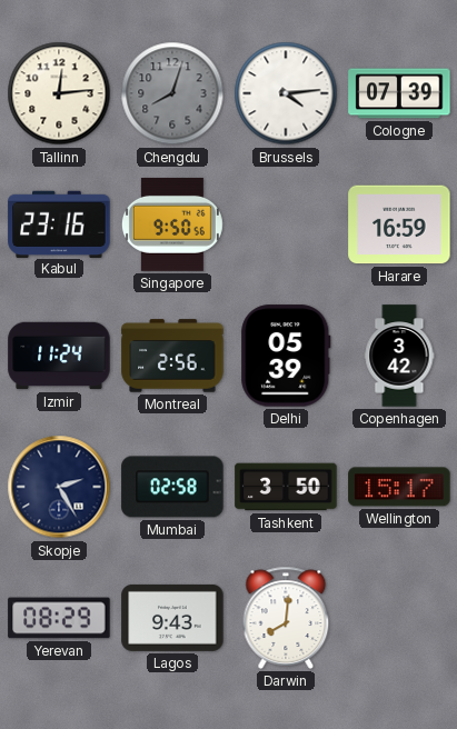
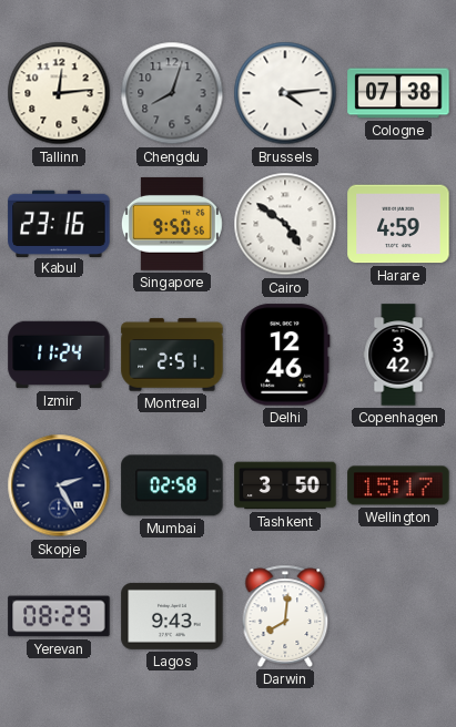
Cologne: 07:39 -> 07:38
Cairo: none -> 4:51
Harare: 16:59 -> 4:59
Montreal: 2:56 -> 2:51
Delhi: 05:39 -> 12:46
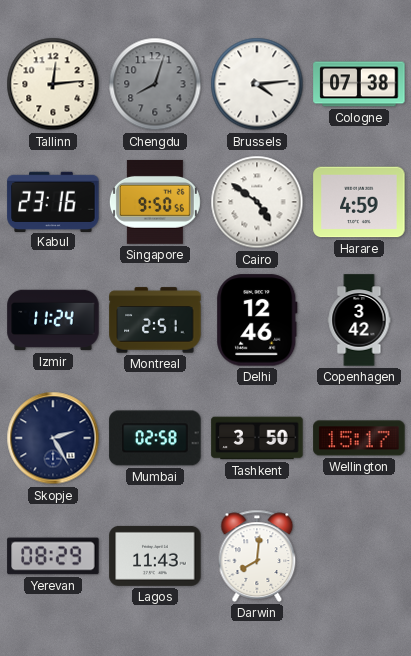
Lagos: 9:43 -> 11:43
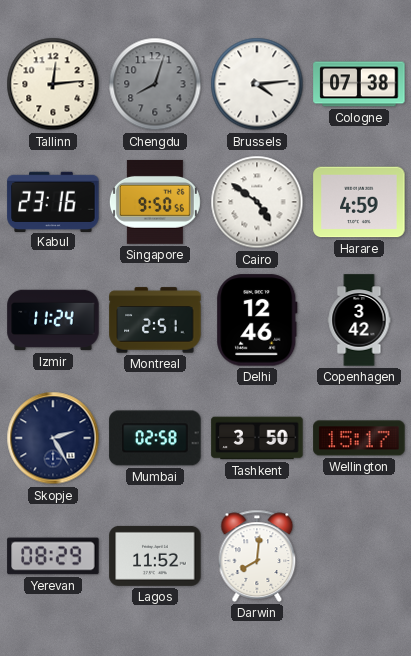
Lagos: 11:43 -> 11:52
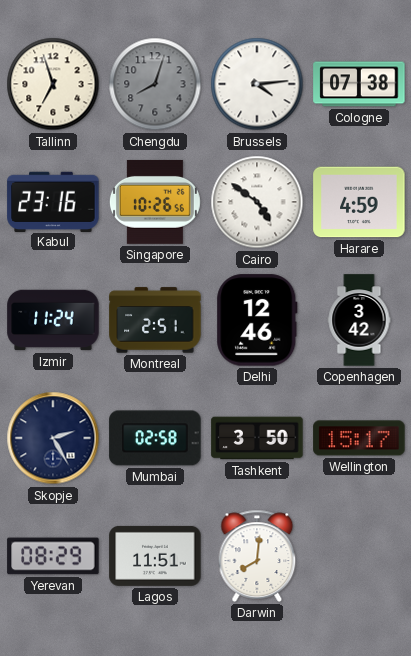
Tallinn: 12:14 -> 6:57
Singapore: 9:50 -> 10:26
Lagos: 11:52 -> 11:51
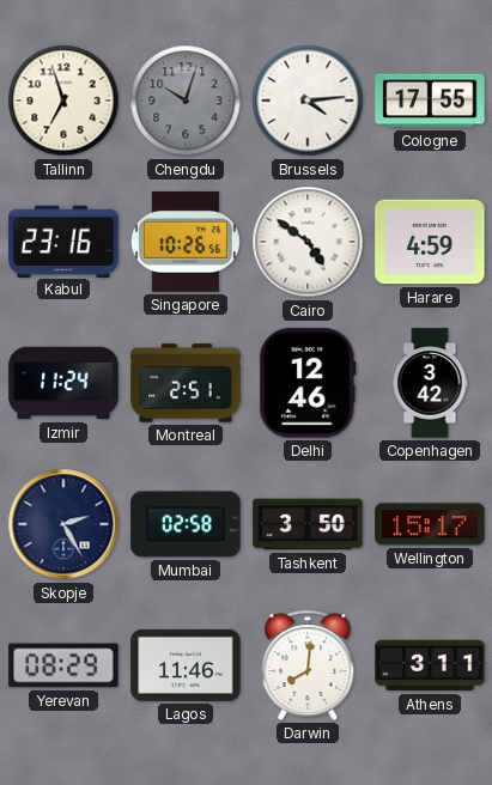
Chengdu: 8:03 -> 10:03
Cologne: 07:38 -> 17:55
Lagos: 11:51 -> 11:46
Athens: none -> 3:11
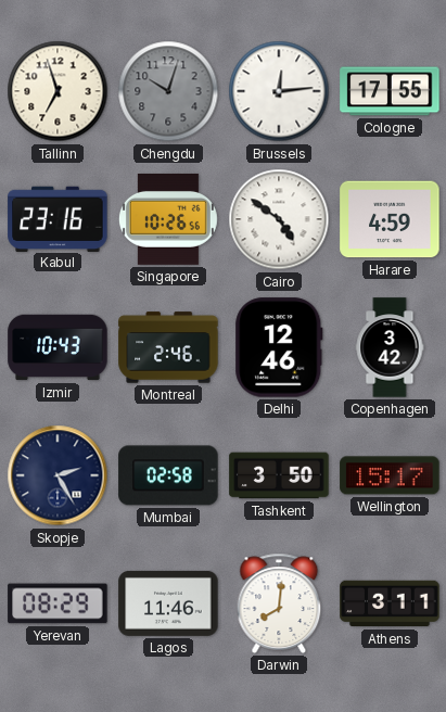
Brussels: 4:14 -> 12:14
Izmir: 11:24 -> 10:43
Montreal: 2:51 -> 2:46
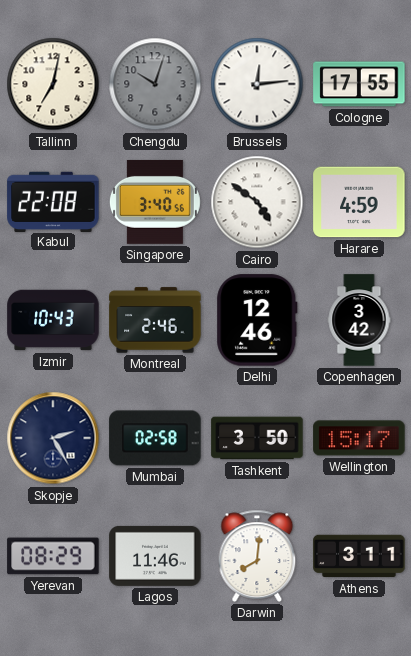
Tallinn: 6:57 -> 7:02
Kabul: 23:16 -> 22:08
Singapore: 10:26 -> 3:40
